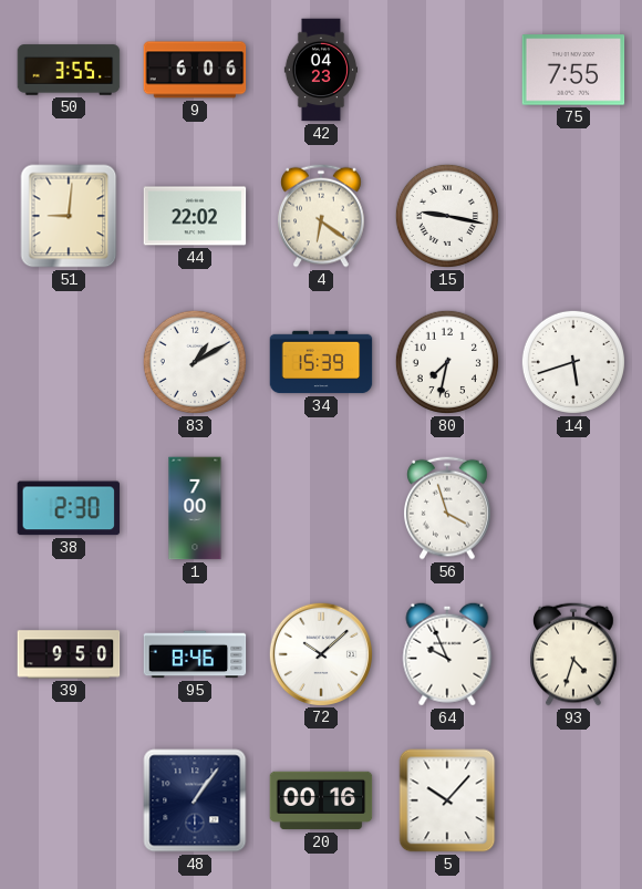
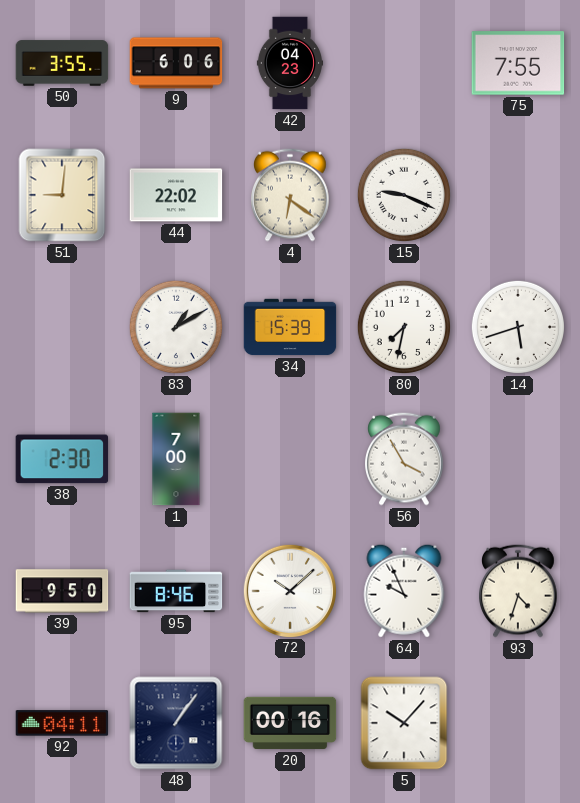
15: 9:17 -> 9:19
56: 3:57 -> 3:55
92: none -> 04:11
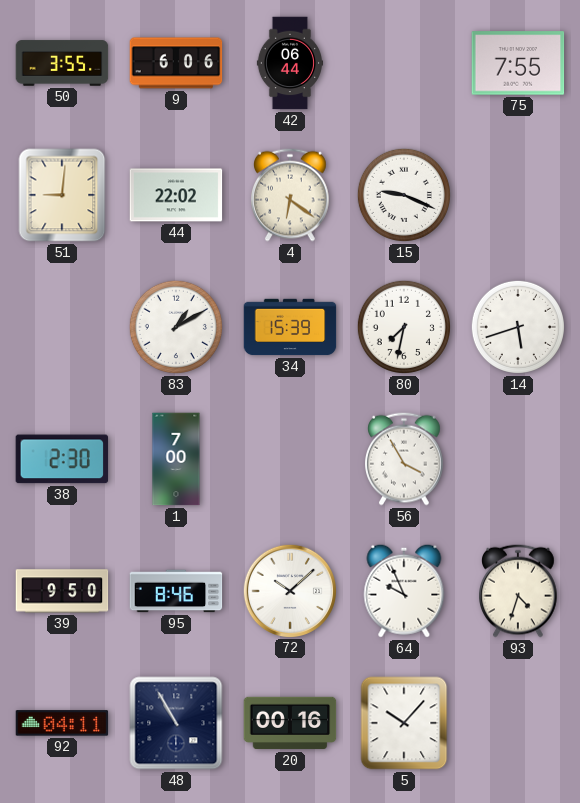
42: 04:23 -> 06:44
48: 1:06 -> 10:55
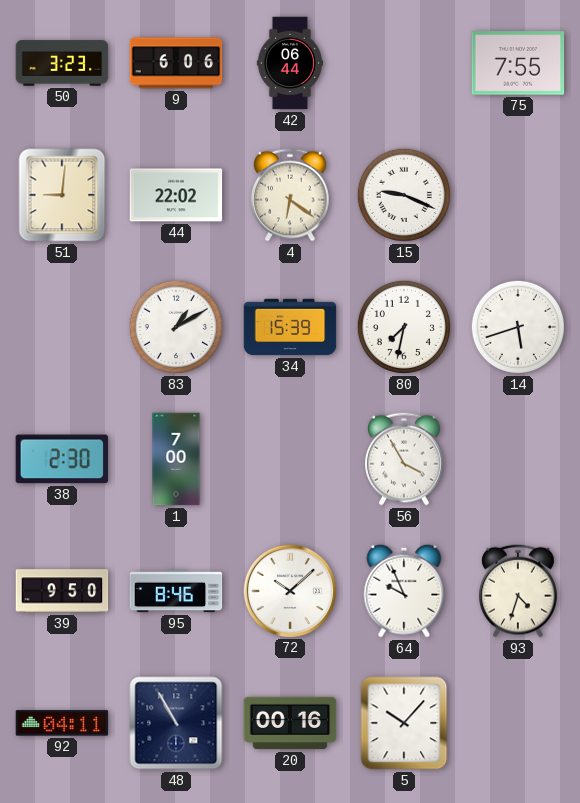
50: 3:55 -> 3:23
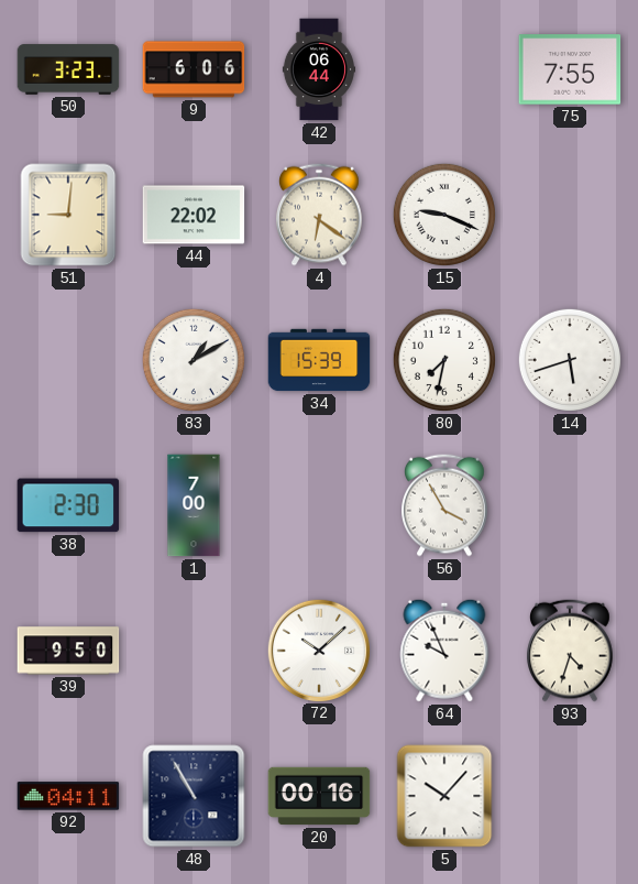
95: 8:46 -> none
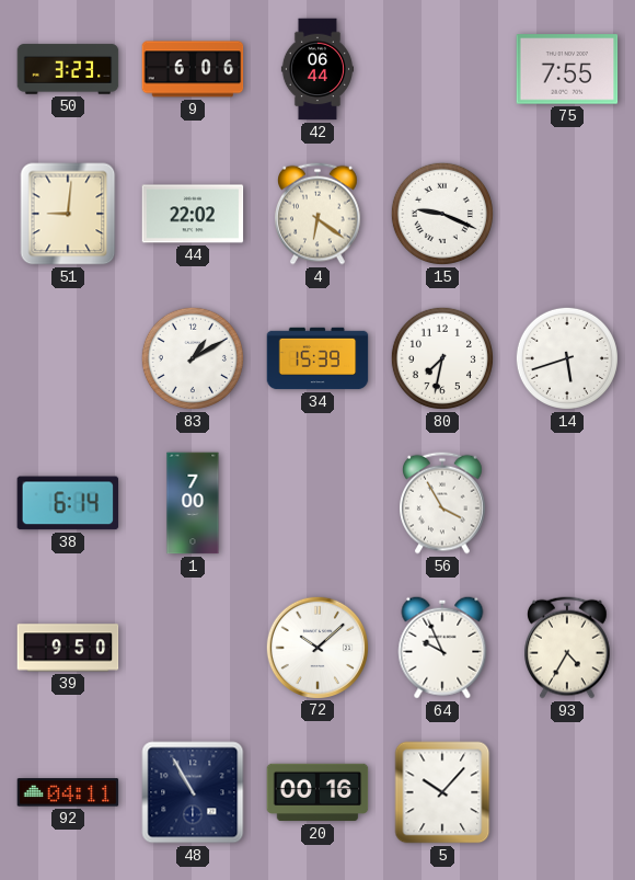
38: 2:30 -> 6:14
93: 4:33 -> 4:35
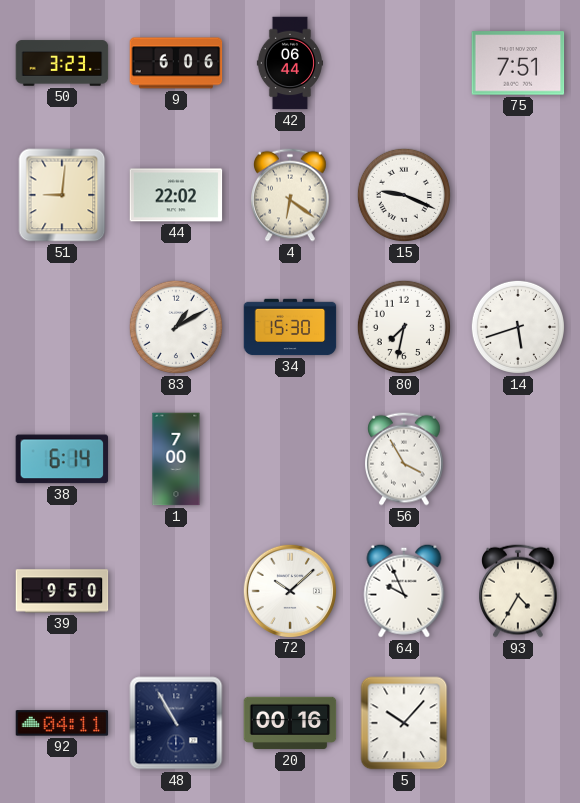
75: 7:55 -> 7:51
34: 15:39 -> 15:30
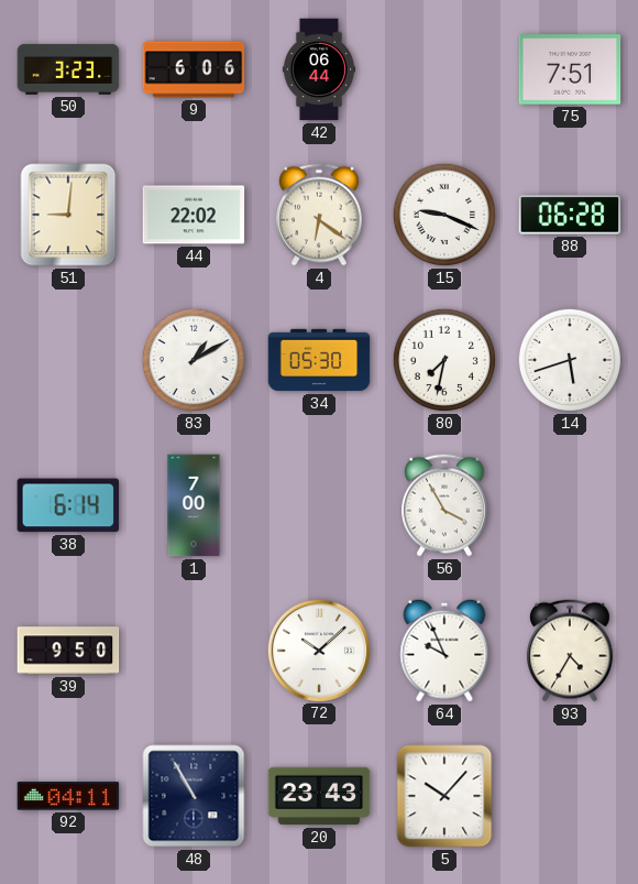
88: none -> 06:28
34: 15:30 -> 05:30
20: 00:16 -> 23:43
